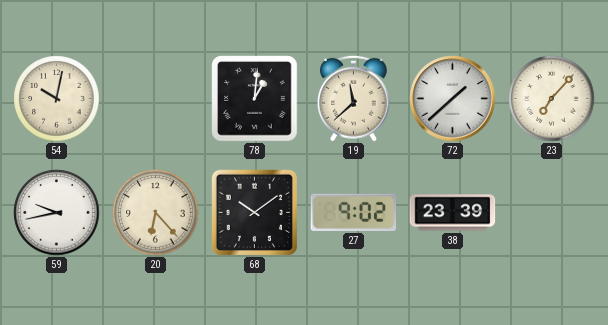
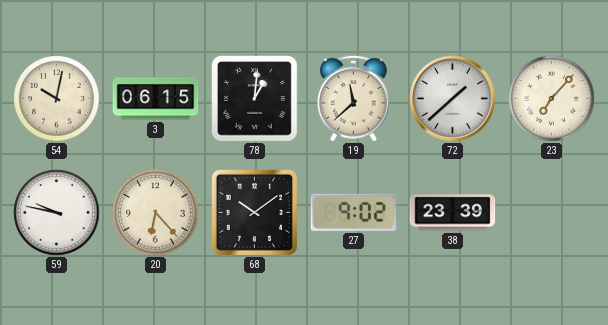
3: none -> 06:15
59: 9:43 -> 9:47
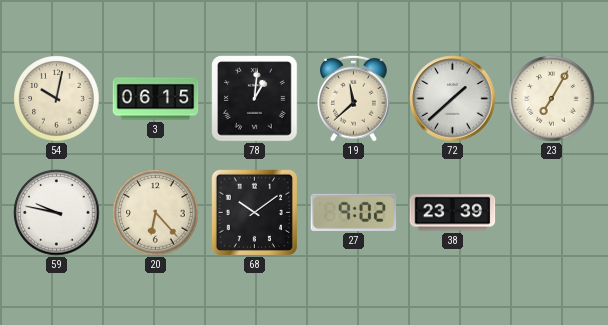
23: 7:07 -> 7:05
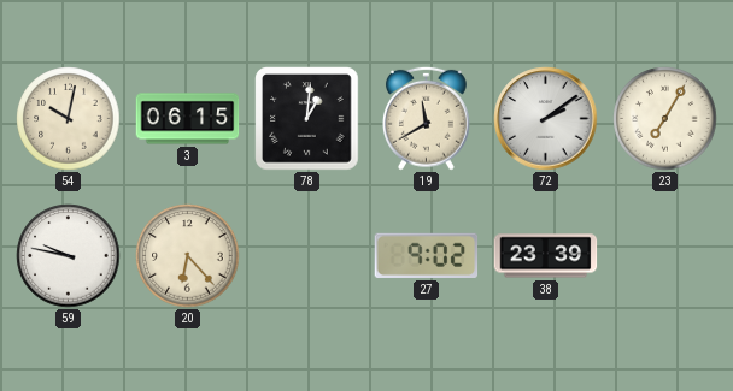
19: 11:38 -> 11:40
72: 1:38 -> 2:09
68: 10:09 -> none
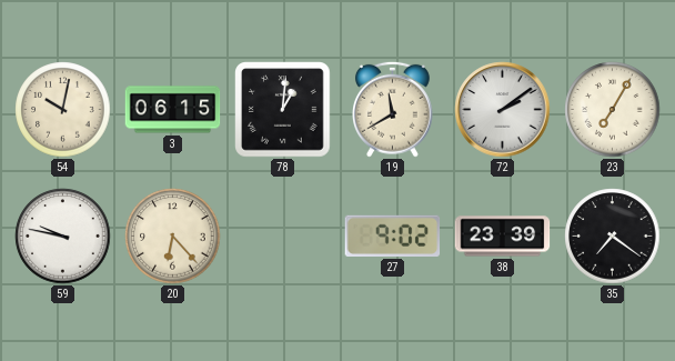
35: none -> 7:21
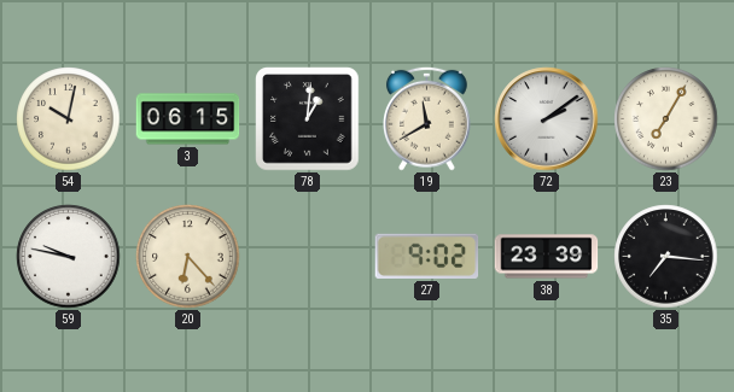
35: 7:21 -> 7:16
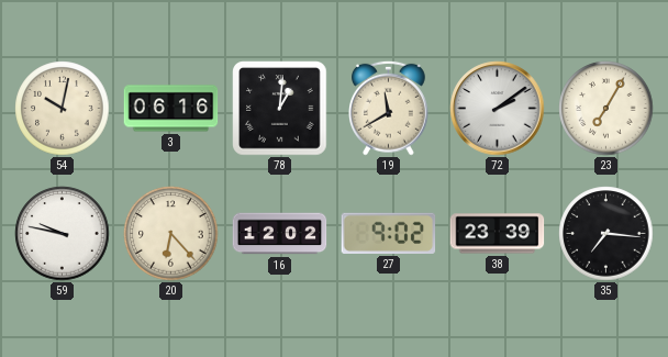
3: 06:15 -> 06:16
16: none -> 12:02
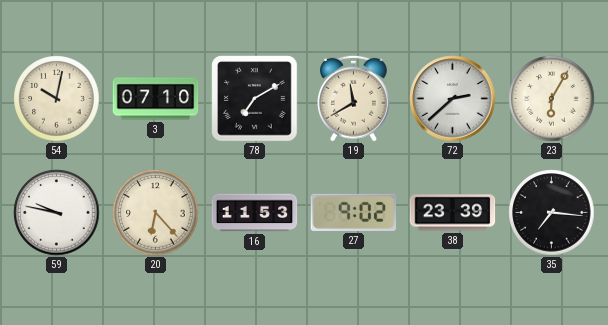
3: 06:16 -> 07:10
78: 1:01 -> 7:10
72: 2:09 -> 2:38
23: 7:05 -> 6:05
16: 12:02 -> 11:53
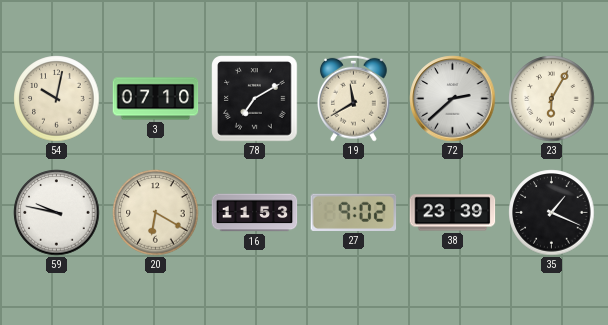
20: 6:23 -> 6:20
35: 7:16 -> 1:19
